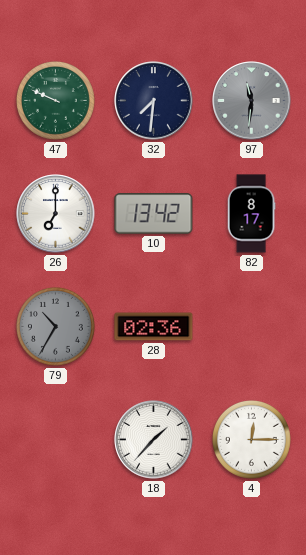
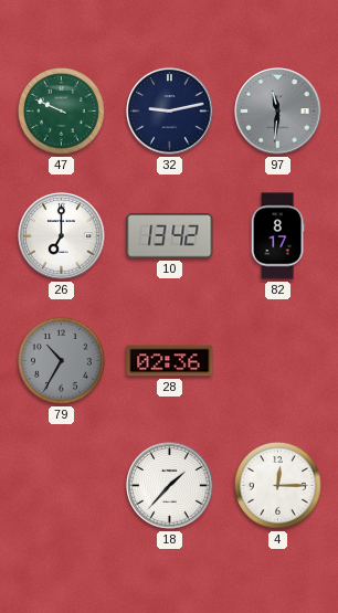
32: 7:31 -> 9:13
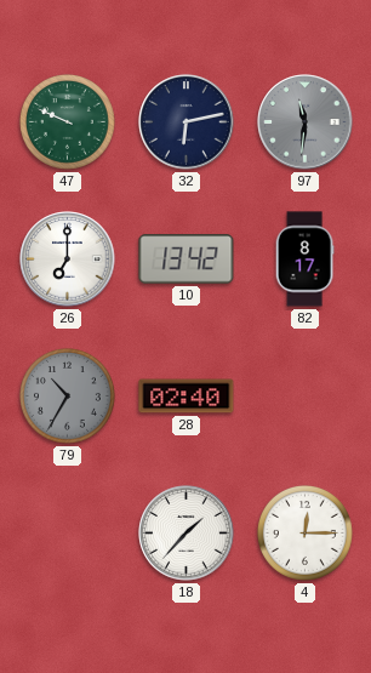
32: 9:13 -> 6:13
28: 02:36 -> 02:40
